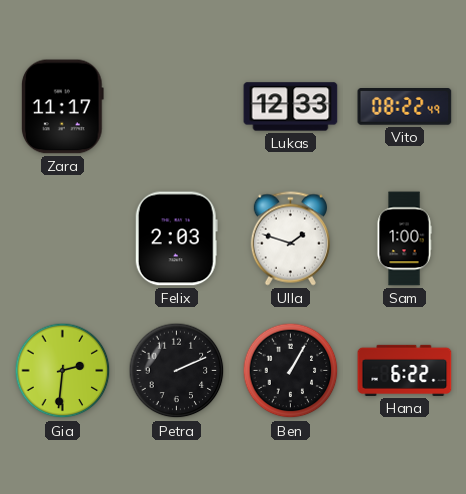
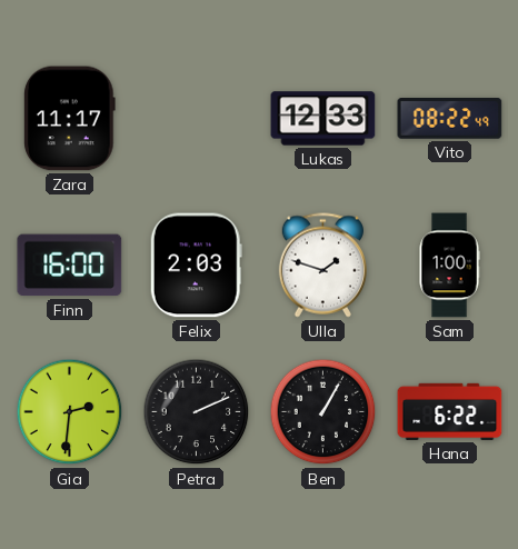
Finn: none -> 16:00
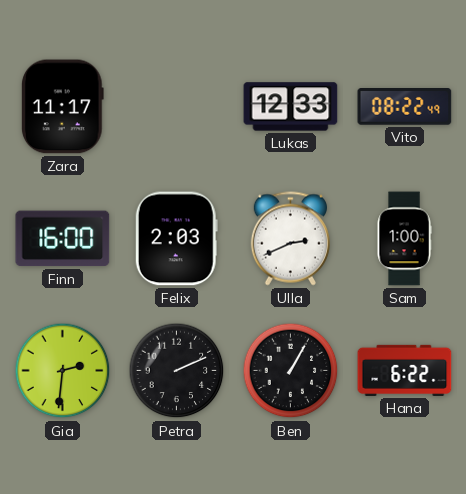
Ulla: 1:48 -> 2:41
